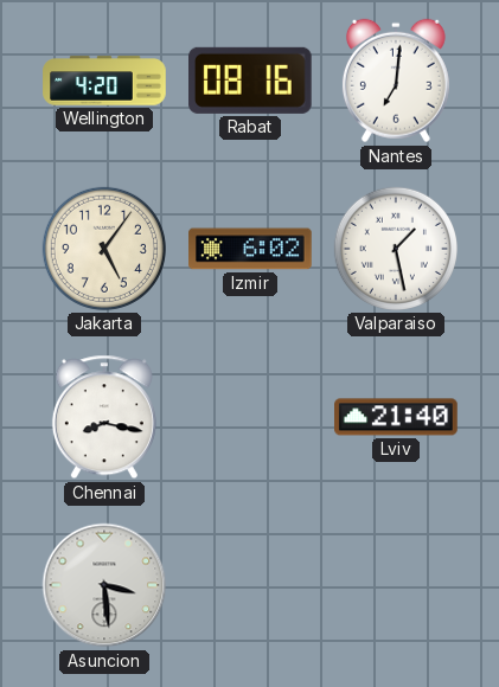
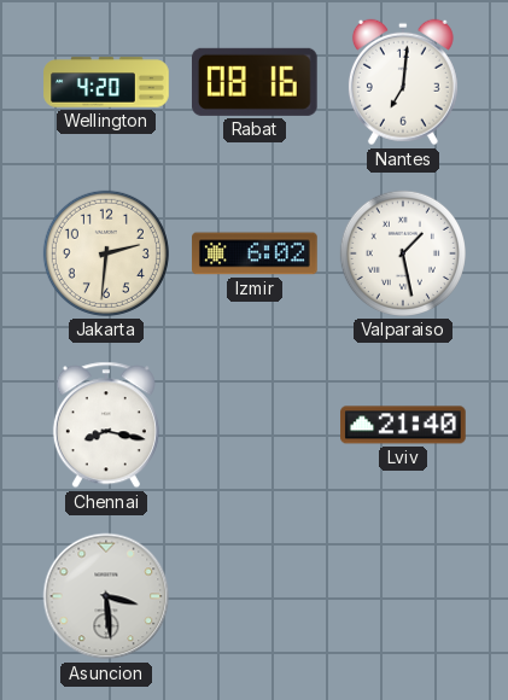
Jakarta: 5:06 -> 2:31
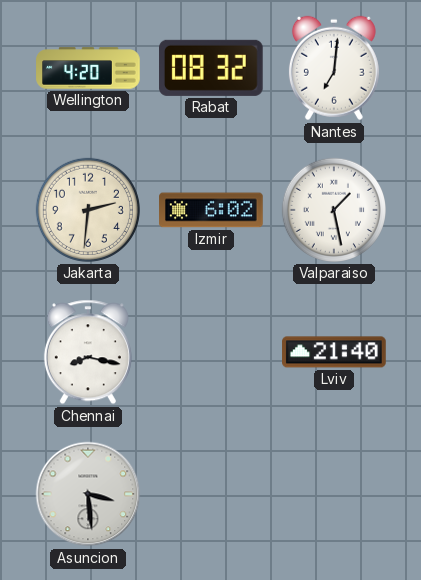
Rabat: 08:16 -> 08:32
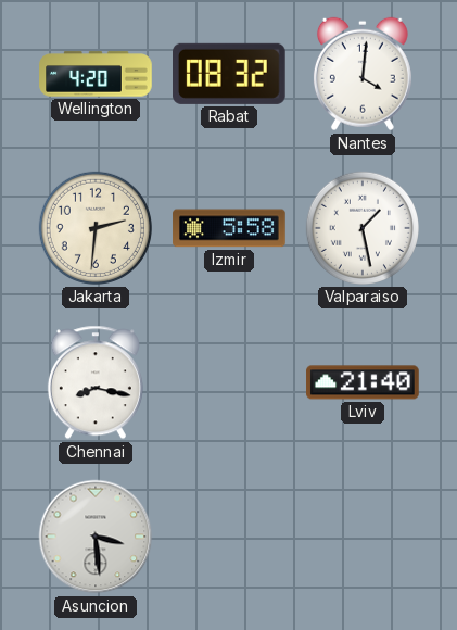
Nantes: 7:01 -> 4:01
Izmir: 6:02 -> 5:58
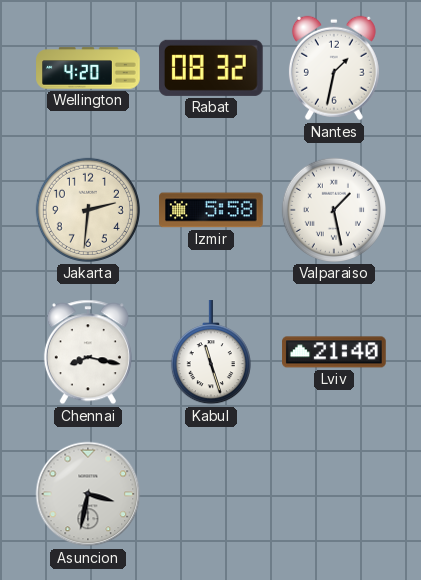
Nantes: 4:01 -> 1:32
Kabul: none -> 11:27
Asuncion: 3:29 -> 3:32
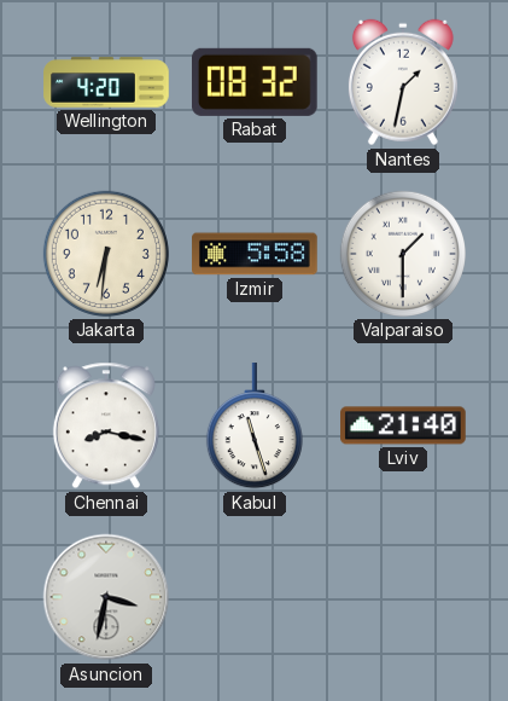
Jakarta: 2:31 -> 6:31
Valparaiso: 1:28 -> 1:30
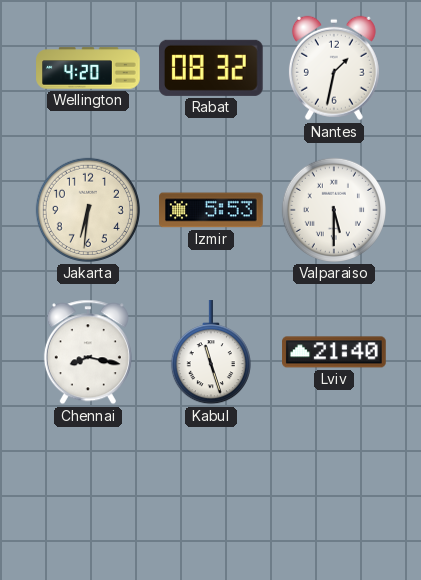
Izmir: 5:58 -> 5:53
Valparaiso: 1:30 -> 5:30
Asuncion: 3:32 -> none
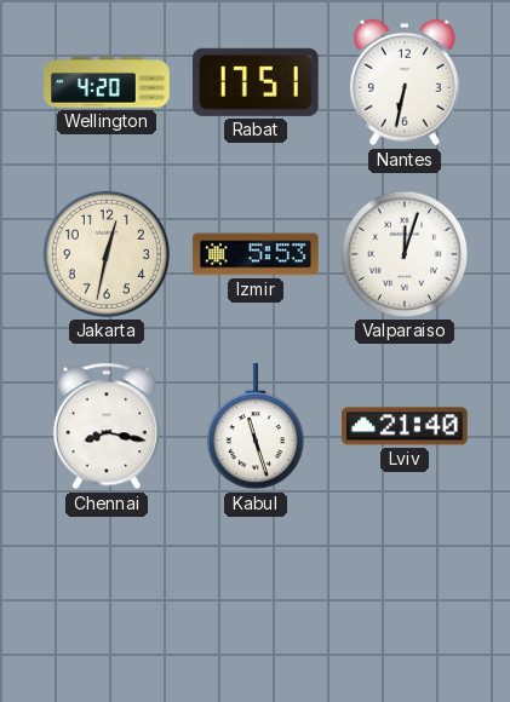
Rabat: 08:32 -> 17:51
Nantes: 1:32 -> 6:32
Jakarta: 6:31 -> 12:32
Valparaiso: 5:30 -> 12:03
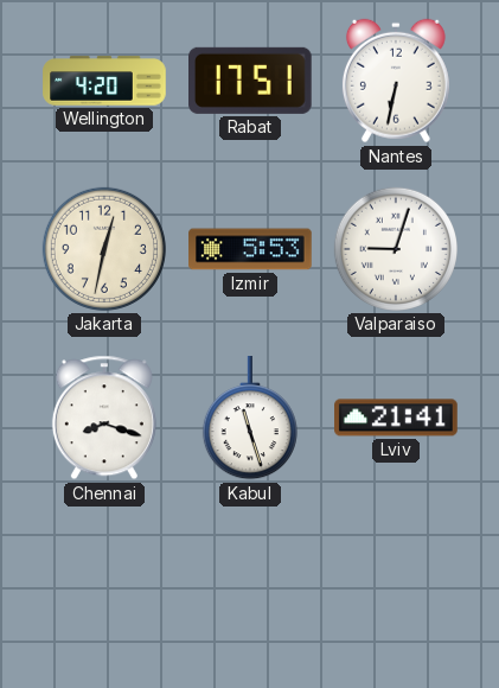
Valparaiso: 12:03 -> 9:03
Chennai: 8:17 -> 8:18
Lviv: 21:40 -> 21:41
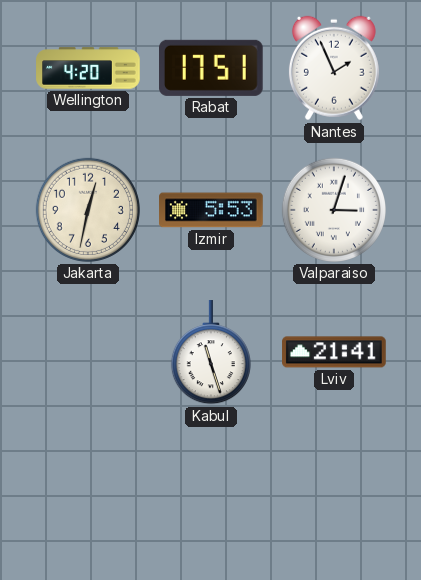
Nantes: 6:32 -> 1:56
Valparaiso: 9:03 -> 3:03
Chennai: 8:18 -> none
